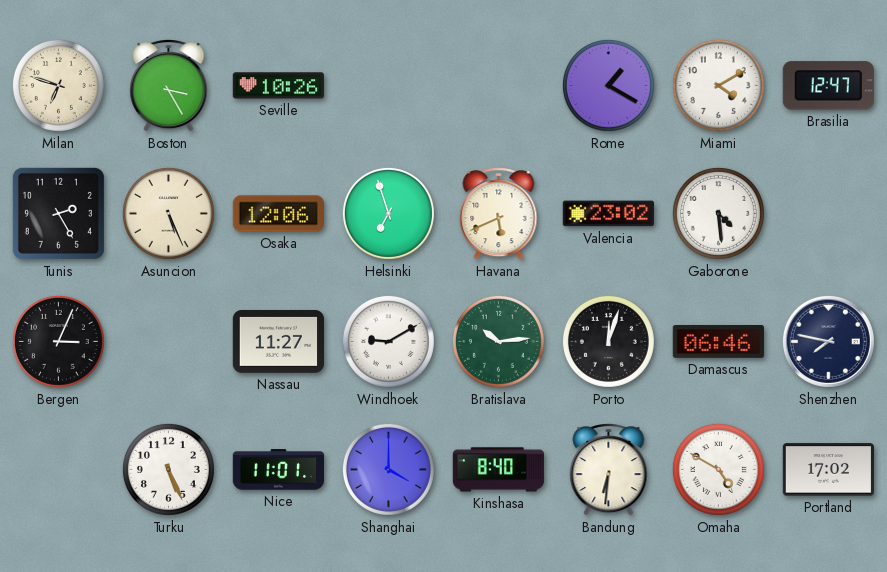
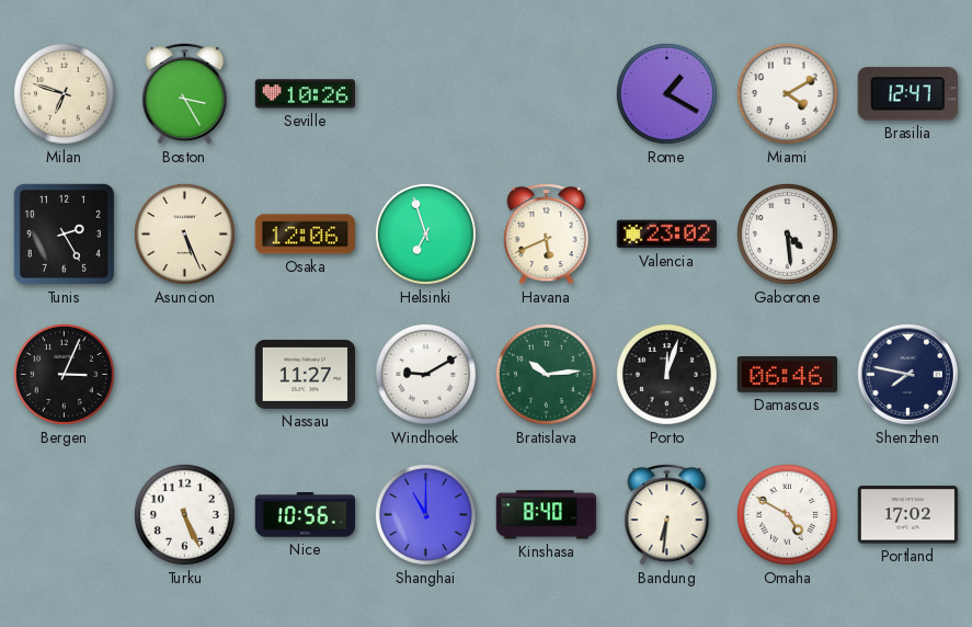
Nice: 11:01 -> 10:56
Shanghai: 4:00 -> 11:00
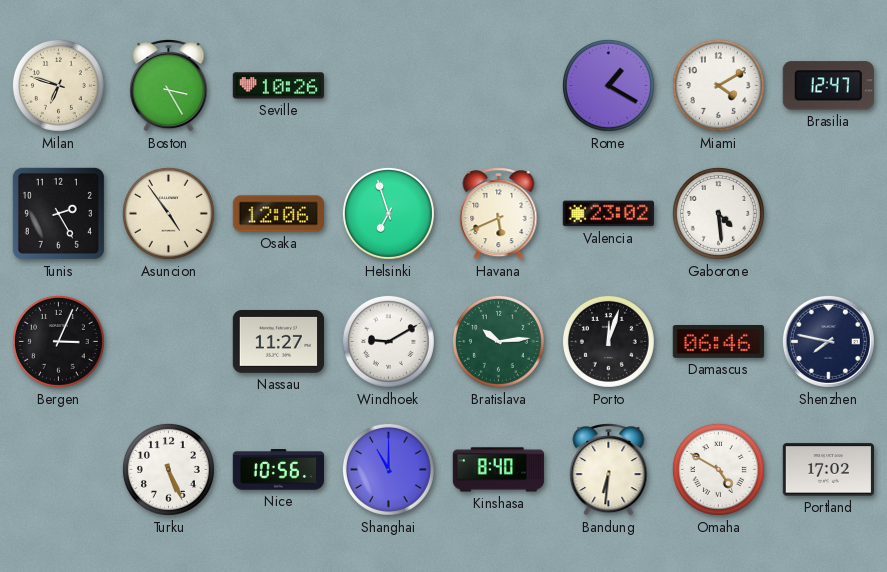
Asuncion: 5:26 -> 4:54
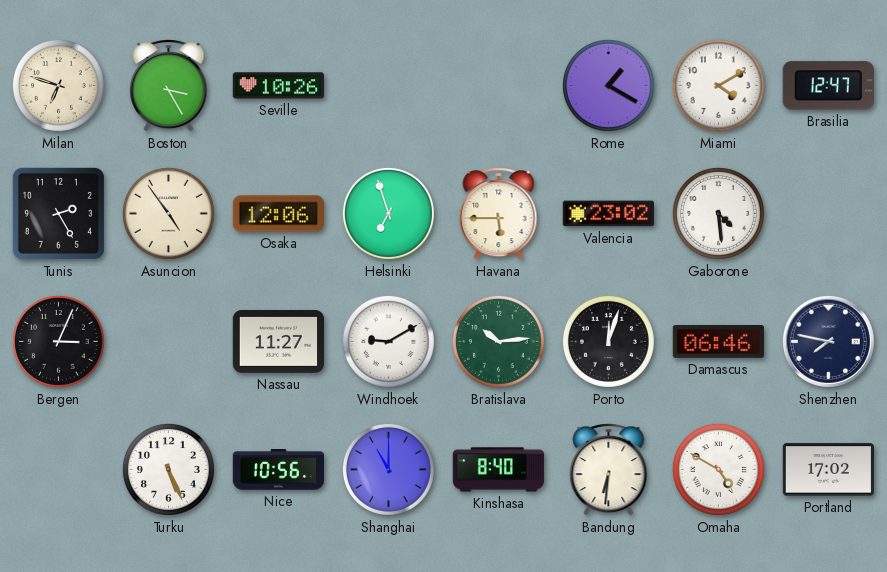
Havana: 5:41 -> 5:45
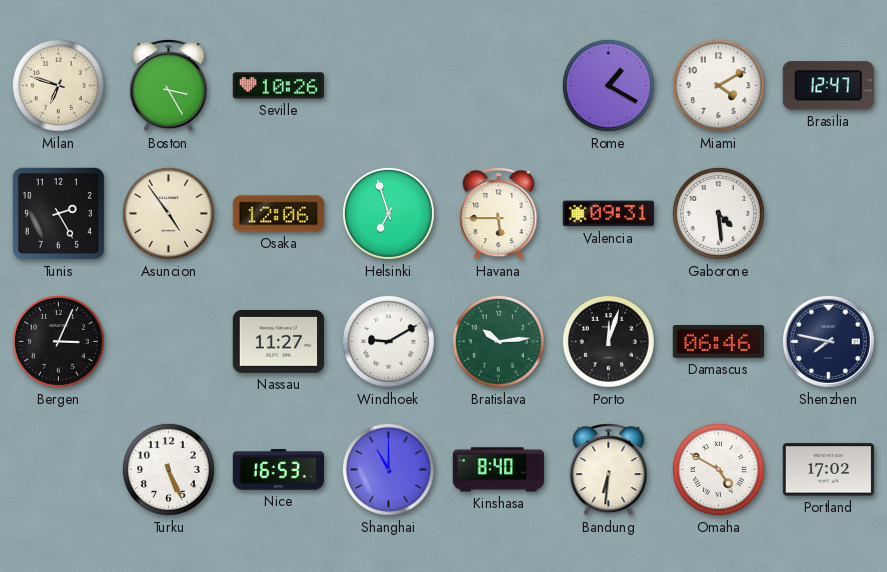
Valencia: 23:02 -> 09:31
Nice: 10:56 -> 16:53
